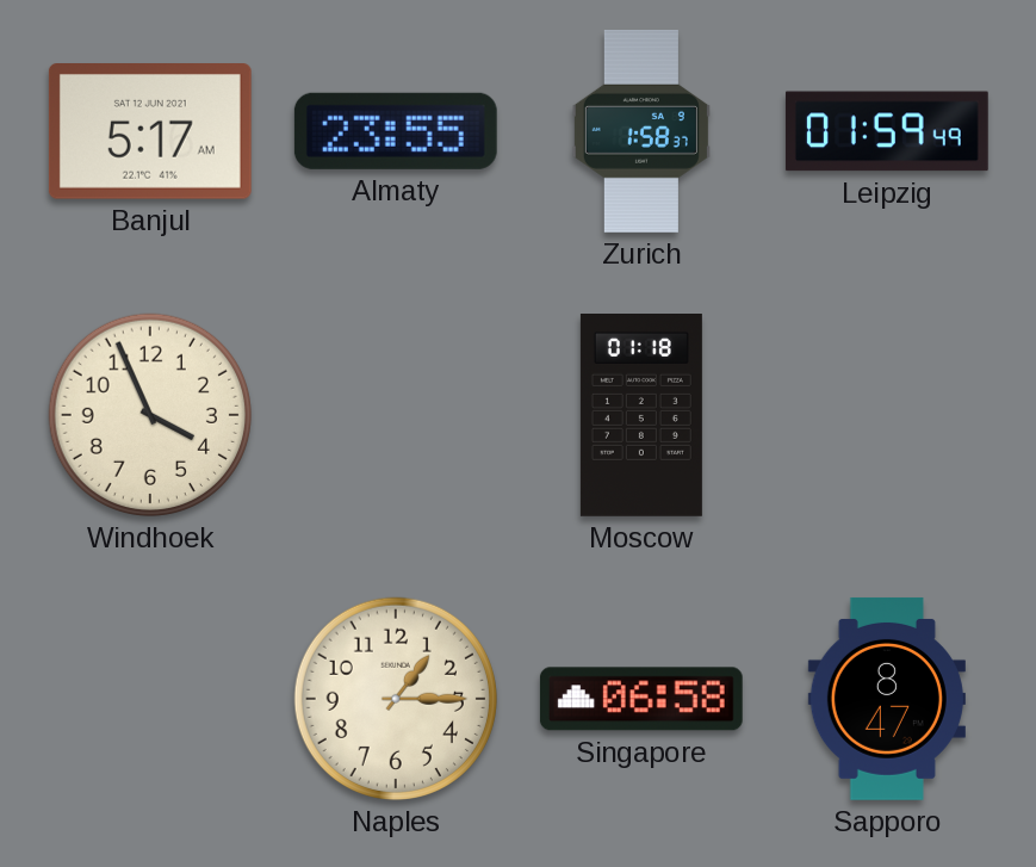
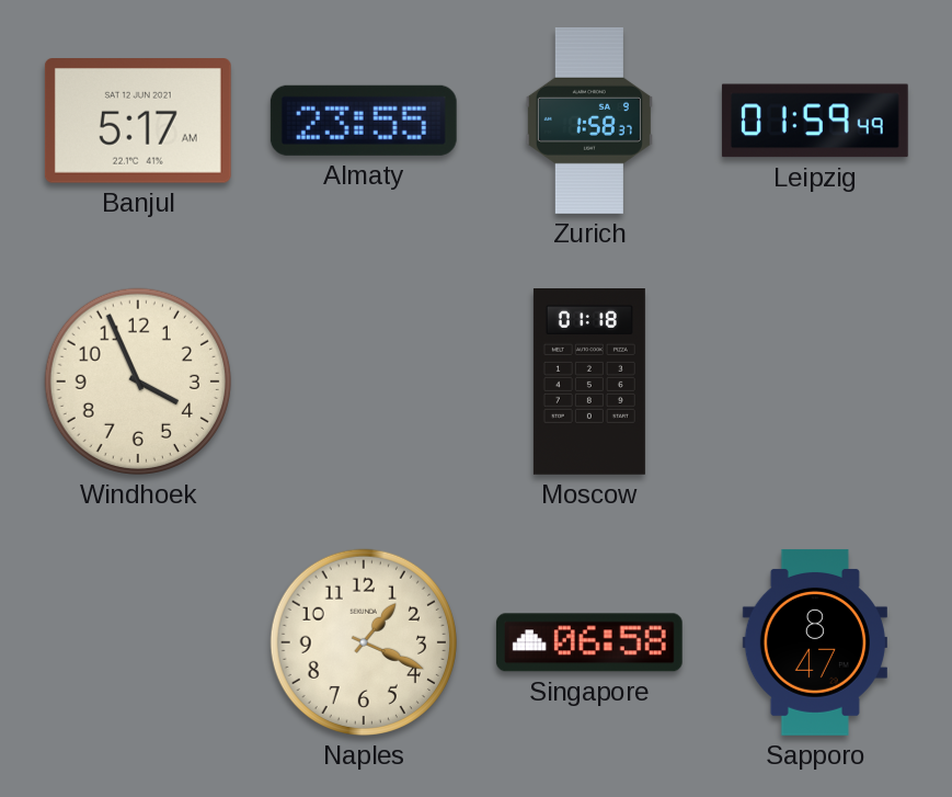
Naples: 1:15 -> 1:19
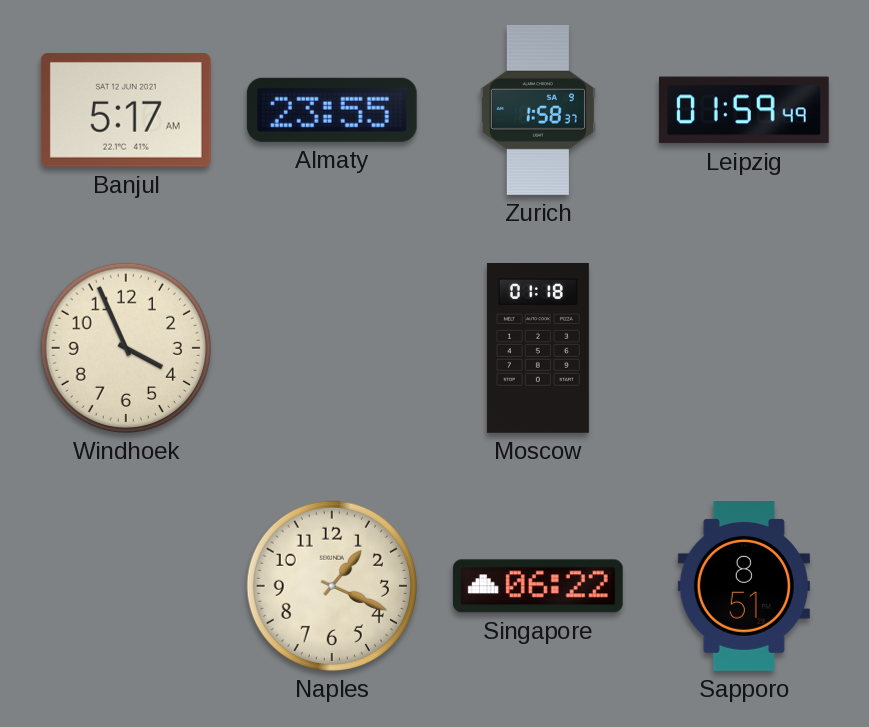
Singapore: 06:58 -> 06:22
Sapporo: 8:47 -> 8:51
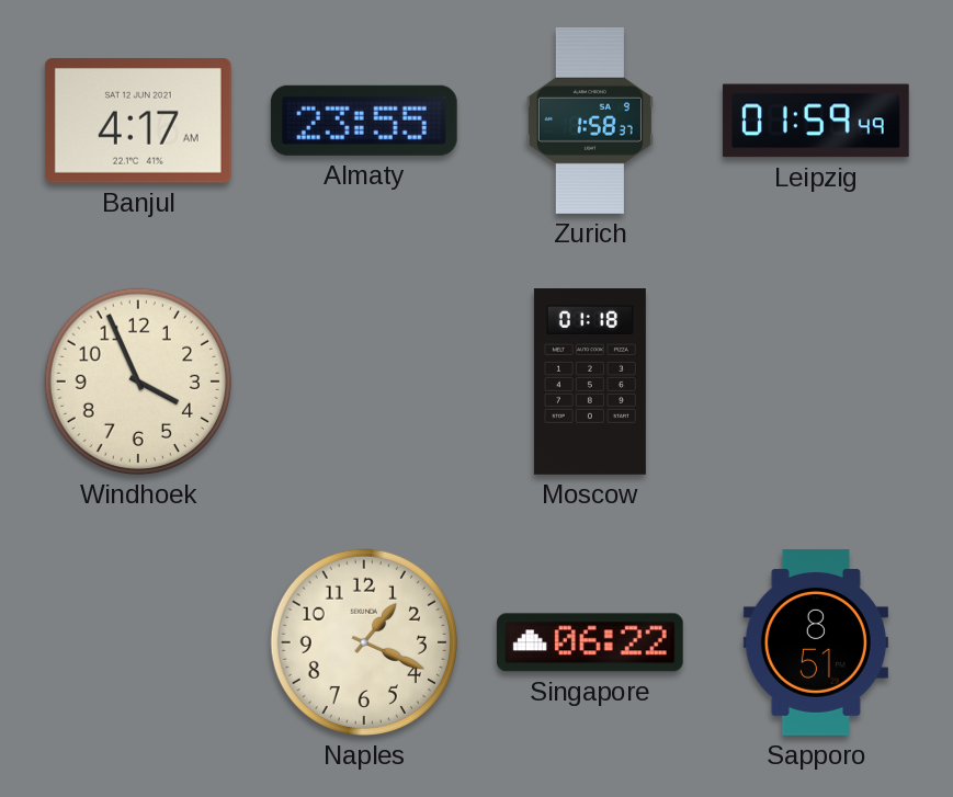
Banjul: 5:17 -> 4:17
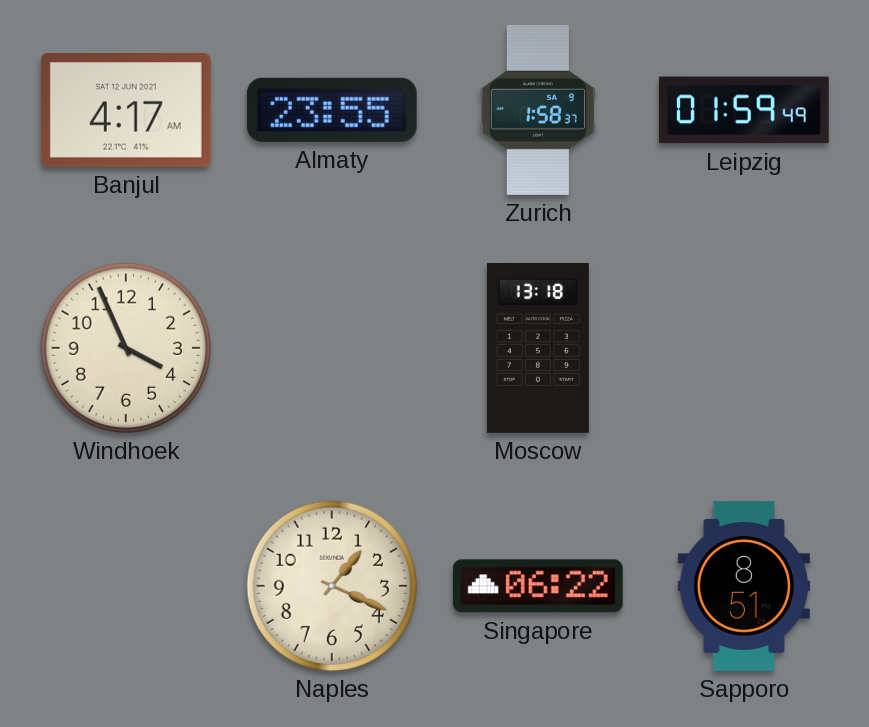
Moscow: 01:18 -> 13:18
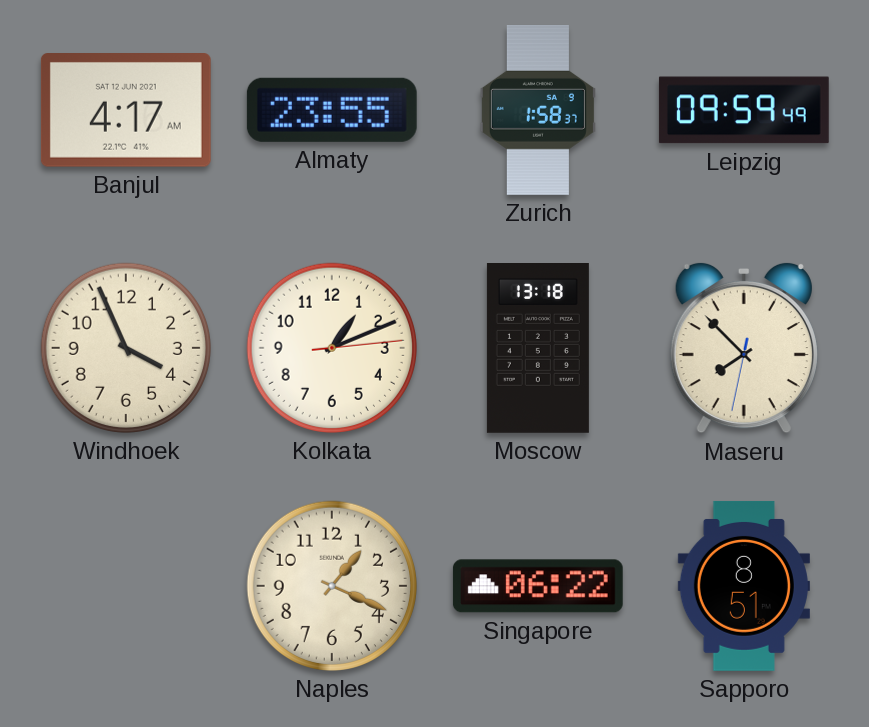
Leipzig: 01:59 -> 09:59
Kolkata: none -> 1:11
Maseru: none -> 7:52
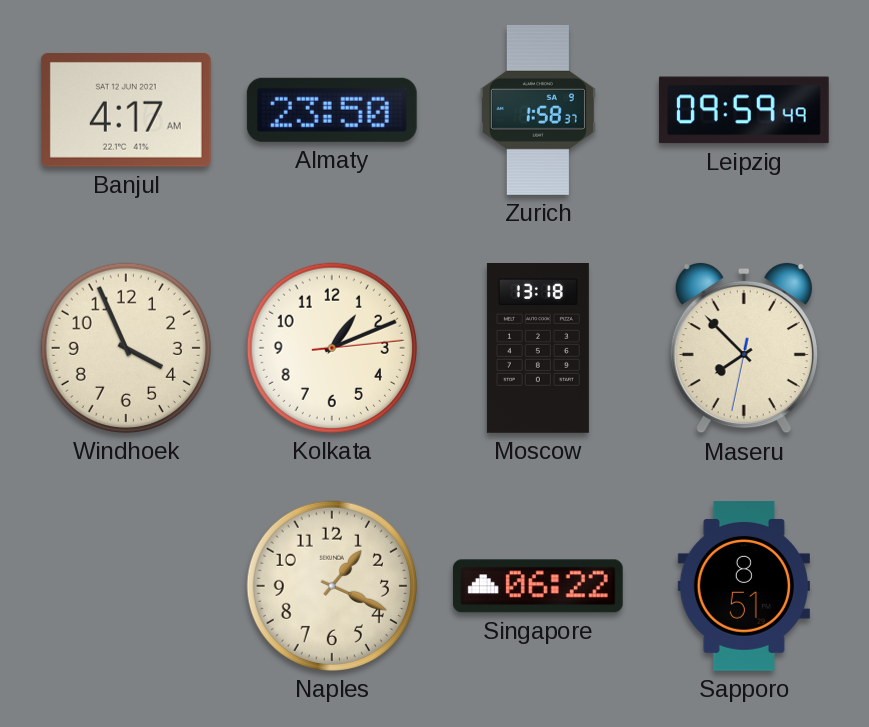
Almaty: 23:55 -> 23:50
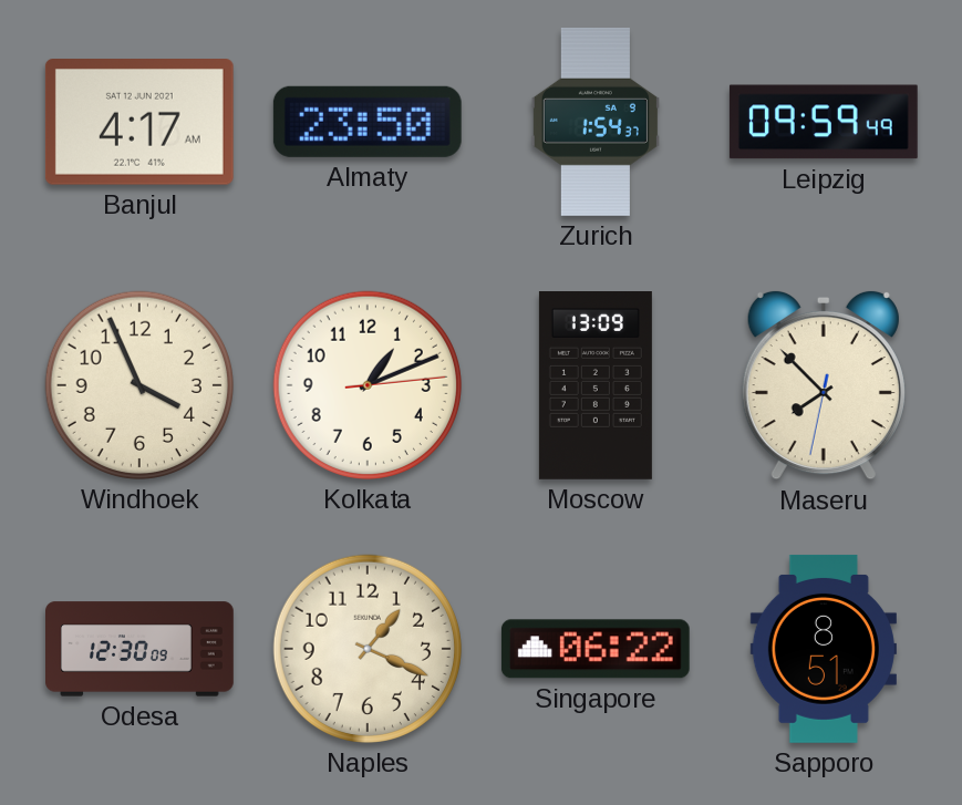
Zurich: 1:58 -> 1:54
Moscow: 13:18 -> 13:09
Odesa: none -> 12:30
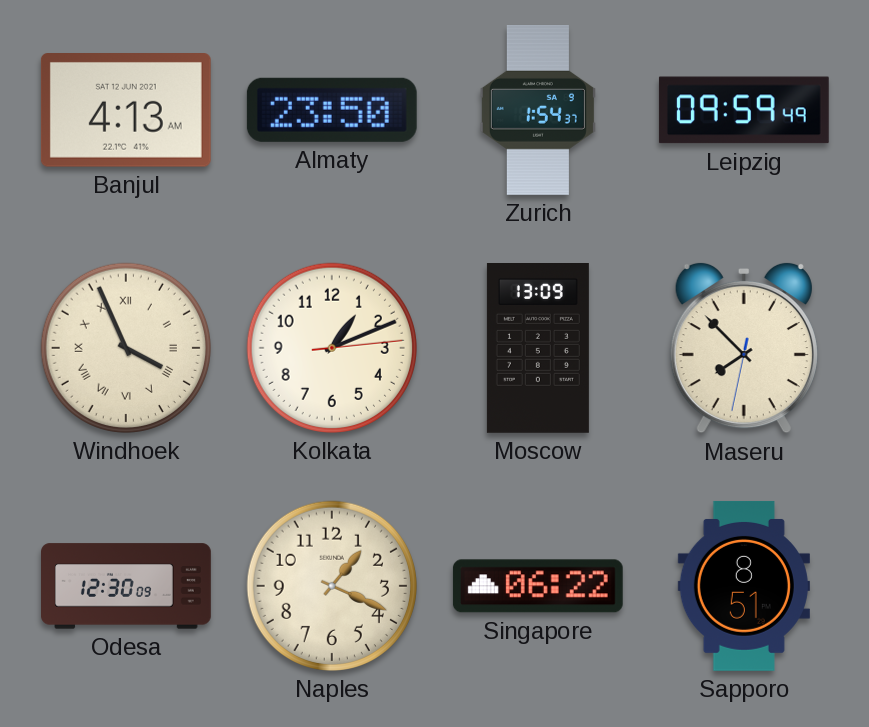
Banjul: 4:17 -> 4:13
Windhoek numerals: Arabic -> Roman
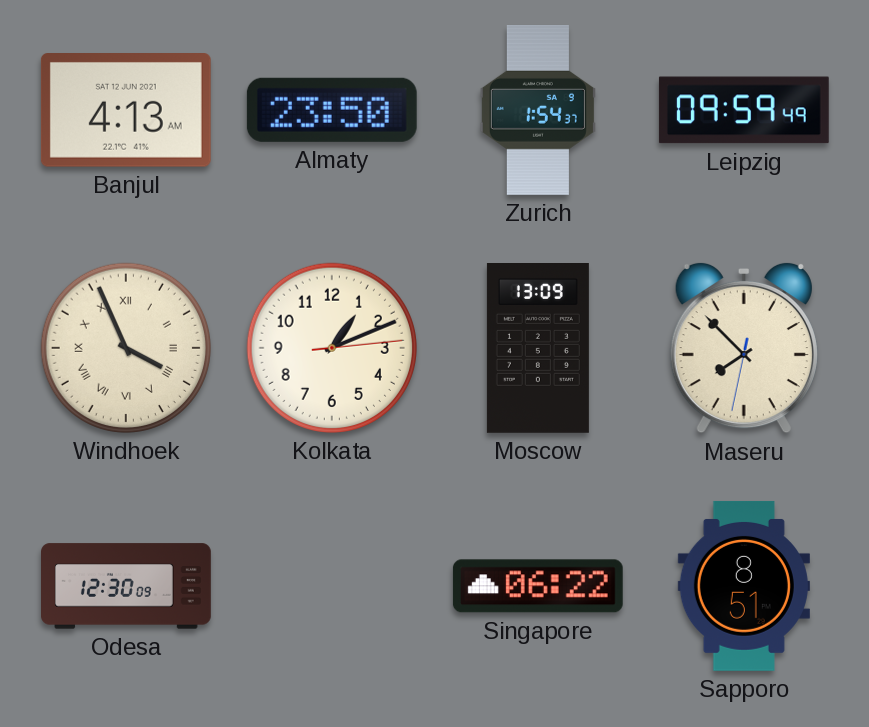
Naples: 1:19 -> none
